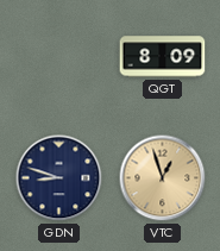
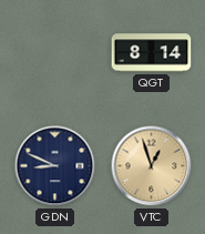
QGT: 8:09 -> 8:14
GDN: 8:48 -> 8:49
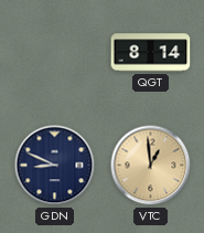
VTC: 12:57 -> 12:59
